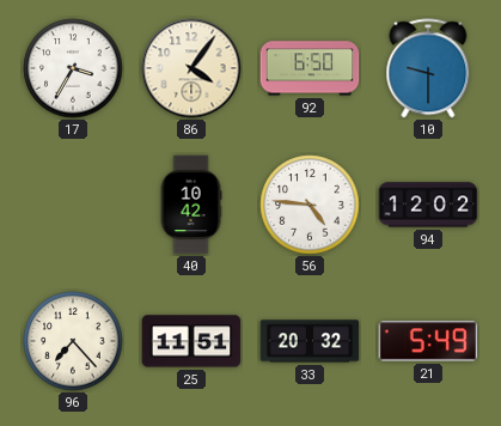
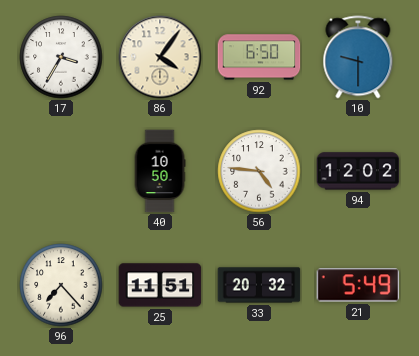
40: 10:42 -> 10:50
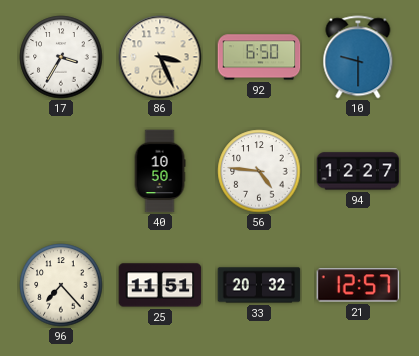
86: 4:06 -> 3:26
94: 12:02 -> 12:27
21: 5:49 -> 12:57
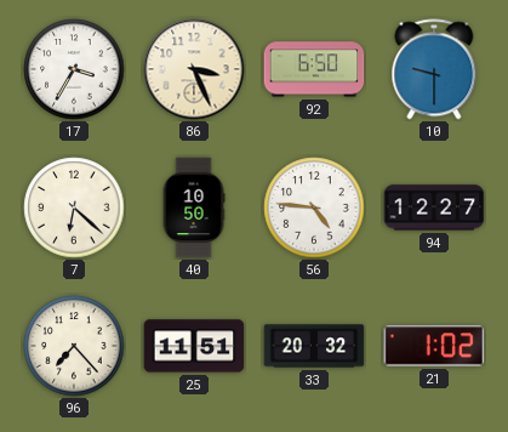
7: none -> 6:22
21: 12:57 -> 1:02
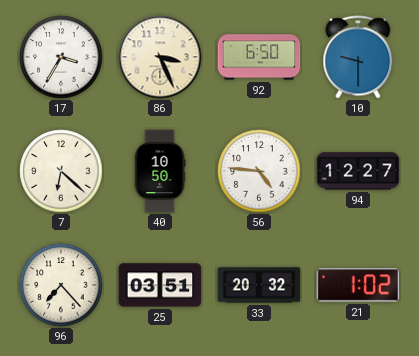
25: 11:51 -> 03:51
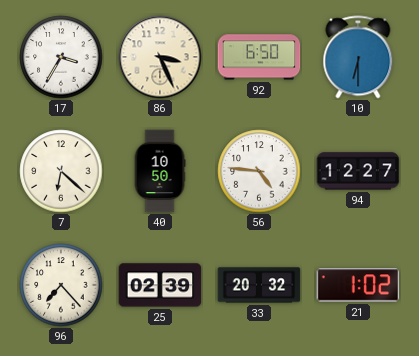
10: 9:30 -> 6:30
25: 03:51 -> 02:39
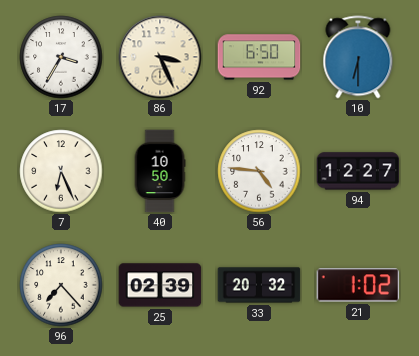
7: 6:22 -> 6:26
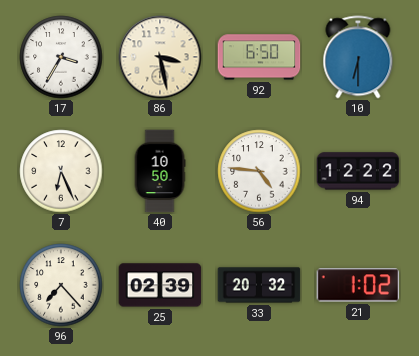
86: 3:26 -> 3:28
94: 12:27 -> 12:22
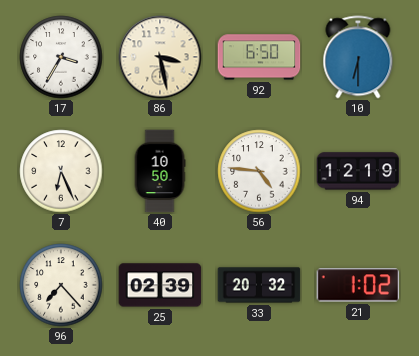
94: 12:22 -> 12:19
